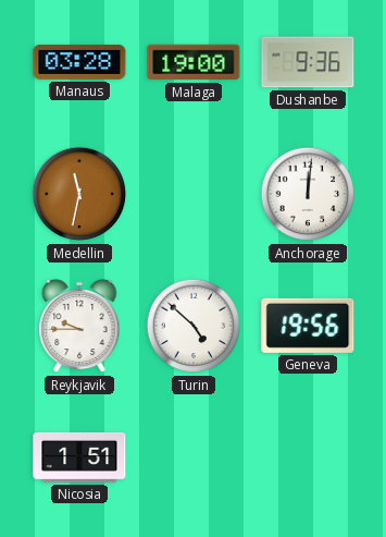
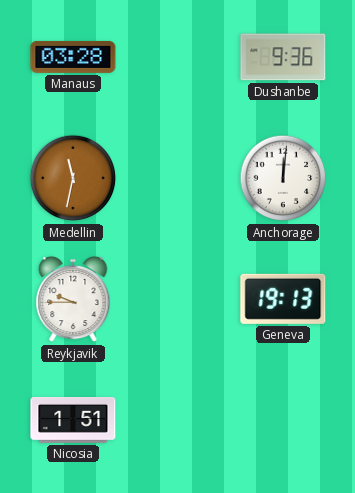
Malaga: 19:00 -> none
Turin: 4:52 -> none
Geneva: 19:56 -> 19:13
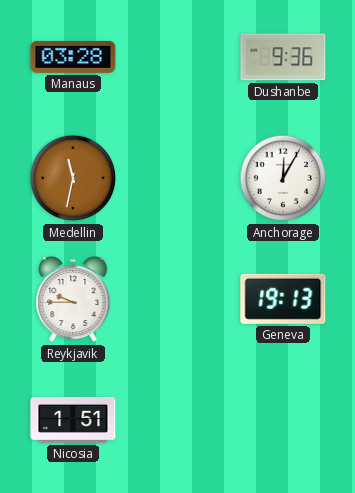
Anchorage: 12:01 -> 12:05
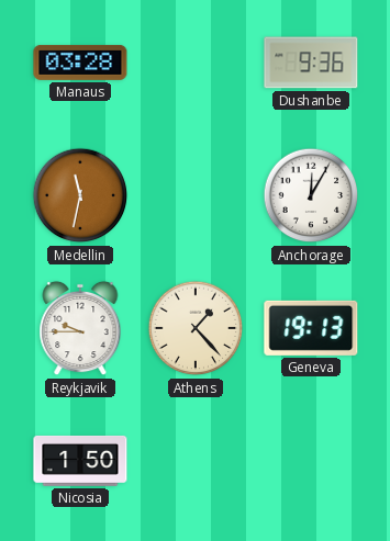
Athens: none -> 1:23
Nicosia: 1:51 -> 1:50
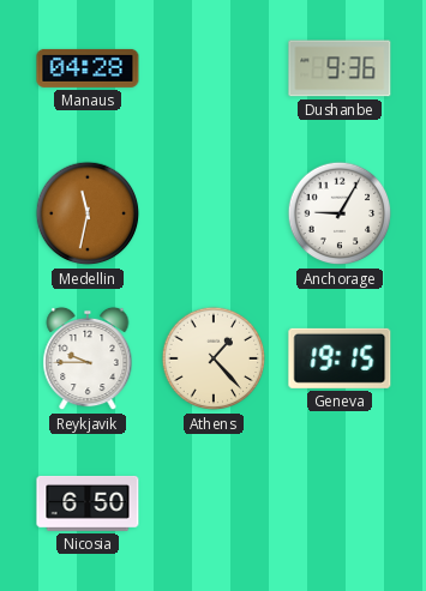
Manaus: 03:28 -> 04:28
Anchorage: 12:05 -> 9:05
Geneva: 19:13 -> 19:15
Nicosia: 1:50 -> 6:50
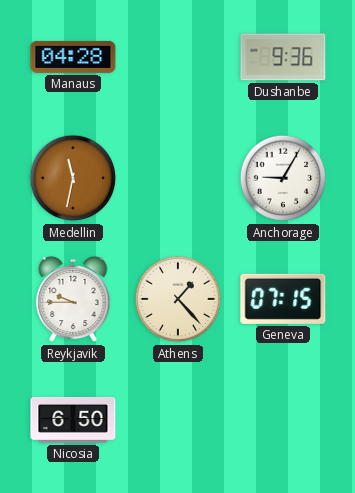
Geneva: 19:15 -> 07:15
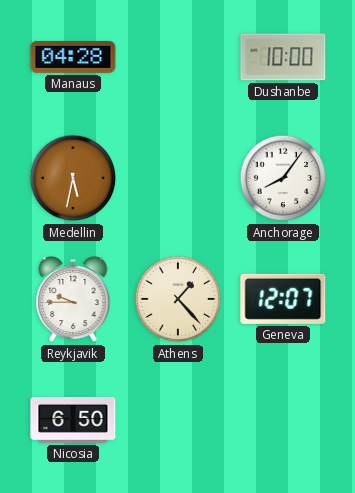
Dushanbe: 9:36 -> 10:00
Medellin: 11:32 -> 5:32
Anchorage: 9:05 -> 8:06
Geneva: 07:15 -> 12:07
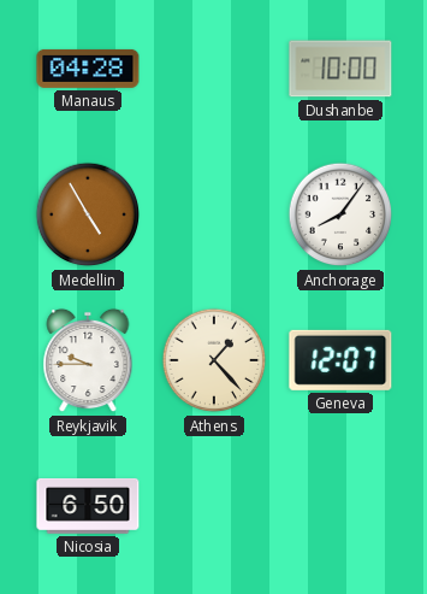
Medellin: 5:32 -> 4:55
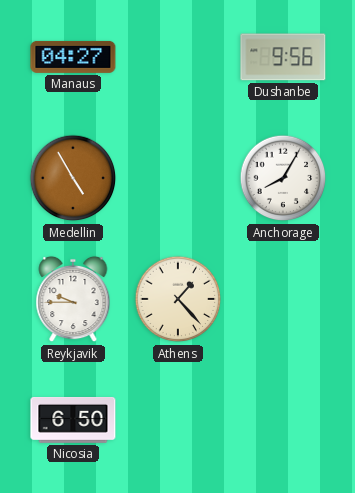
Manaus: 04:28 -> 04:27
Dushanbe: 10:00 -> 9:56
Anchorage: 8:06 -> 8:05
Geneva: 12:07 -> none
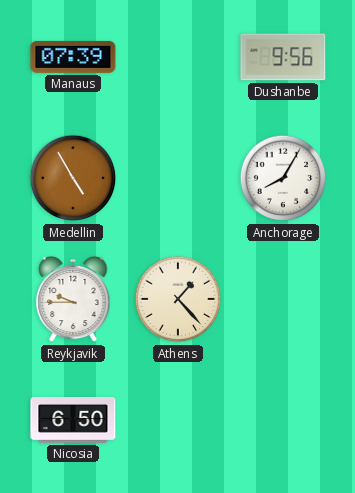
Manaus: 04:27 -> 07:39
